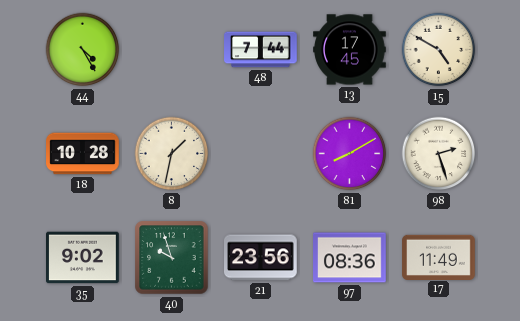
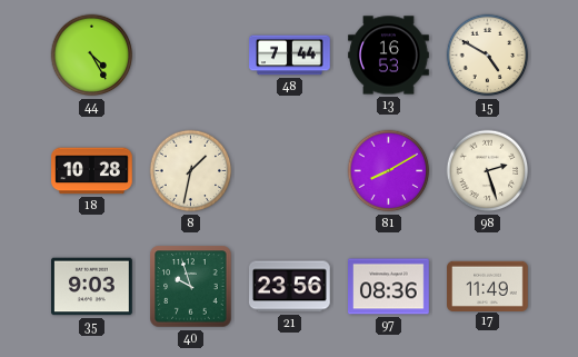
13: 17:45 -> 16:53
35: 9:02 -> 9:03
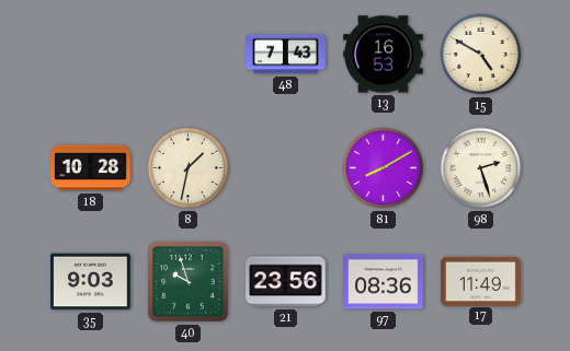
44: 4:25 -> none
48: 7:44 -> 7:43
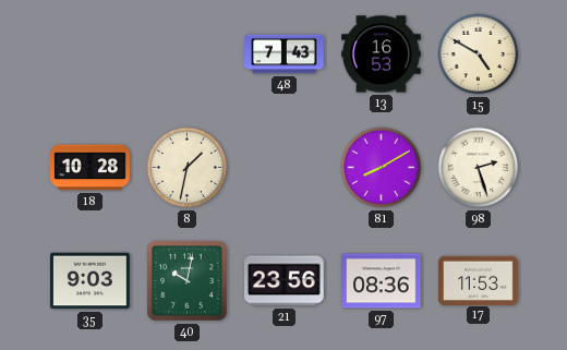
40: 9:57 -> 10:02
17: 11:49 -> 11:53
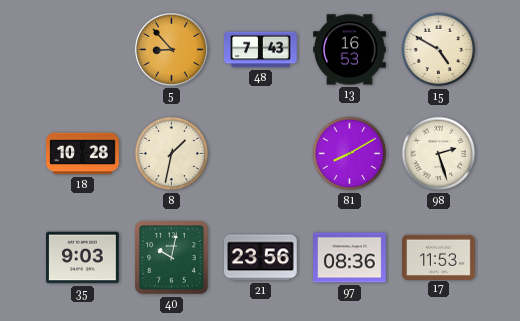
5: none -> 8:53
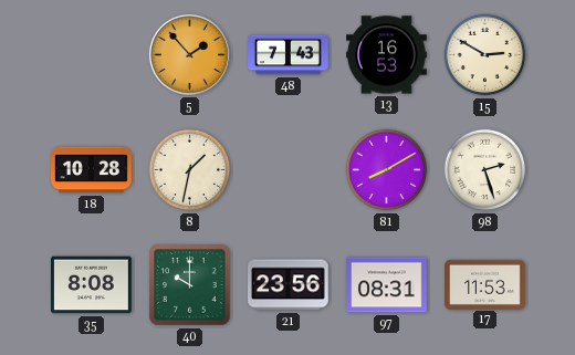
5: 8:53 -> 1:53
15: 4:50 -> 2:50
35: 9:03 -> 8:08
40: 10:02 -> 10:00
97: 08:36 -> 08:31
